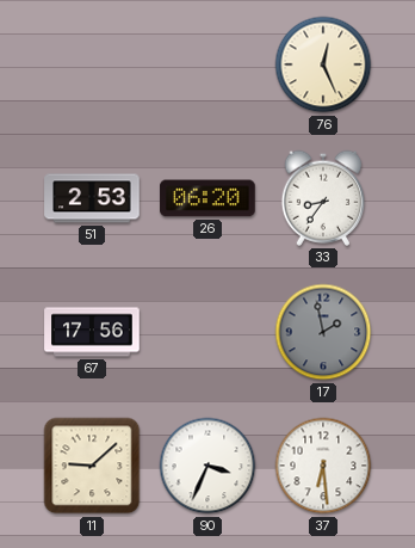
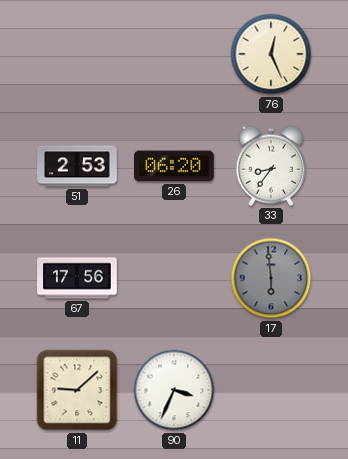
17: 1:58 -> 5:59
37: 6:29 -> none
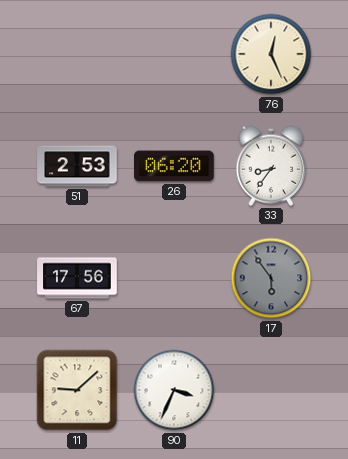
17: 5:59 -> 5:54
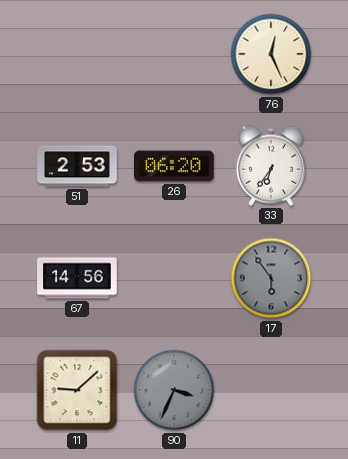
33: 8:36 -> 6:36
67: 17:56 -> 14:56
90 dial: white -> grey
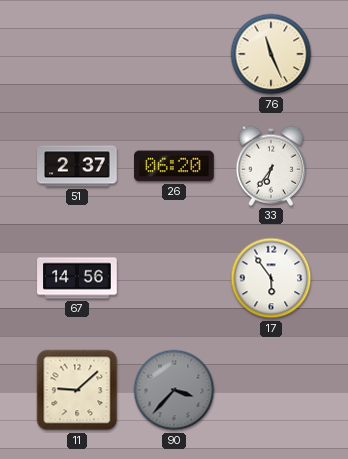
76: 12:26 -> 11:26
51: 2:53 -> 2:37
17 dial: grey -> white
90: 3:34 -> 3:37
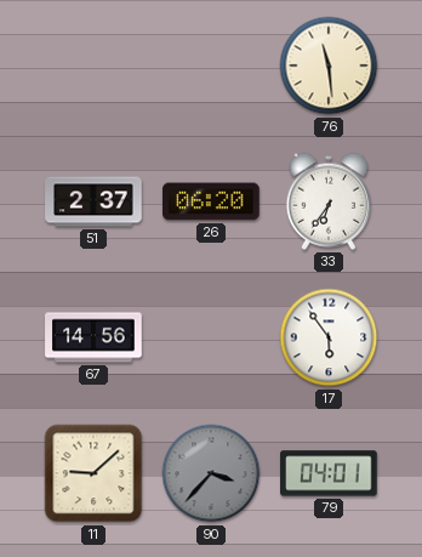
76: 11:26 -> 11:29
79: none -> 04:01
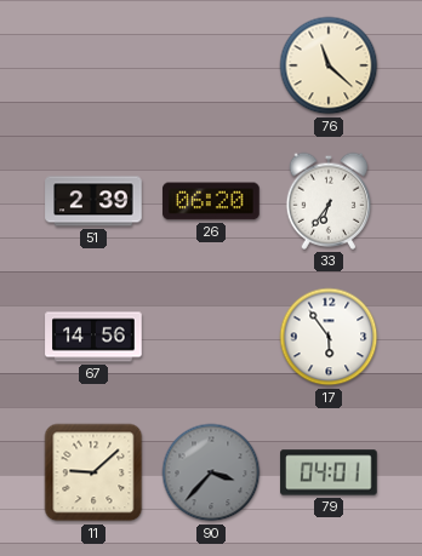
76: 11:29 -> 11:22
51: 2:37 -> 2:39
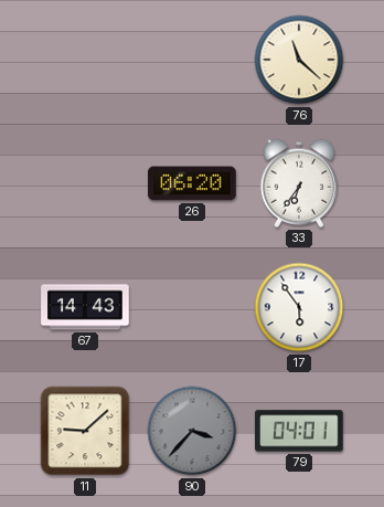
51: 2:39 -> none
67: 14:56 -> 14:43
